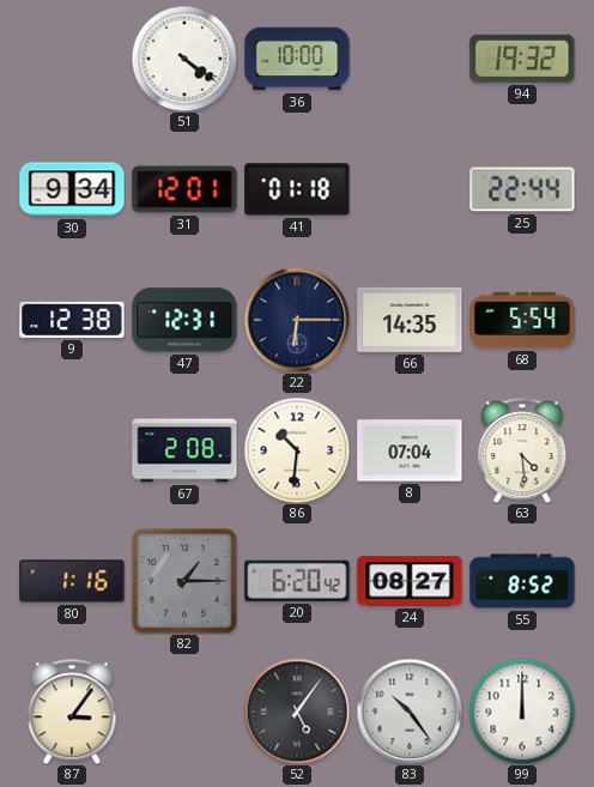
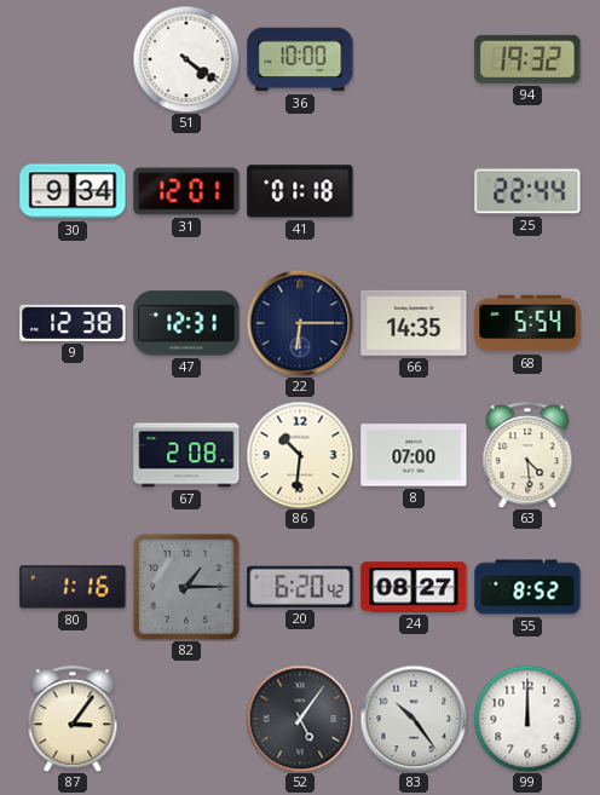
8: 07:04 -> 07:00
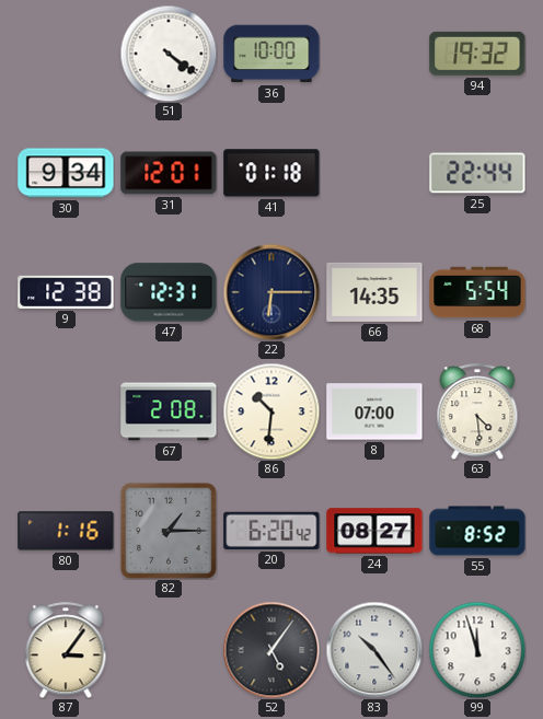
99: 12:00 -> 11:57
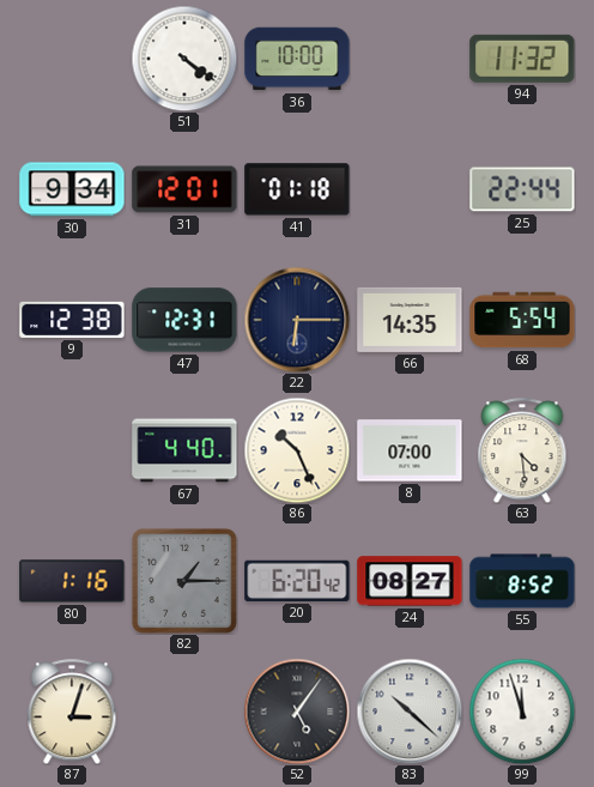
94: 19:32 -> 11:32
67: 2:08 -> 4:40
86: 10:31 -> 10:26
87: 3:06 -> 3:03
83: 10:24 -> 10:22
